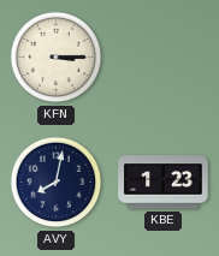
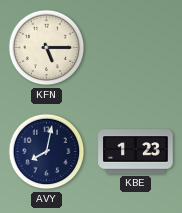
KFN: 3:15 -> 5:15
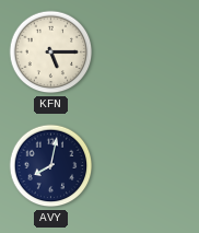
KBE: 1:23 -> none
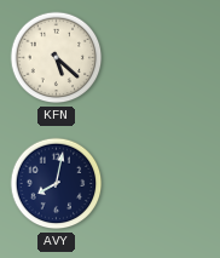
KFN: 5:15 -> 5:22
